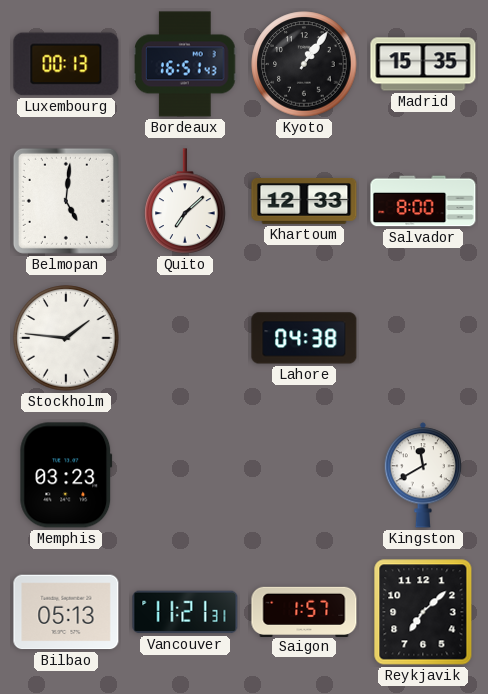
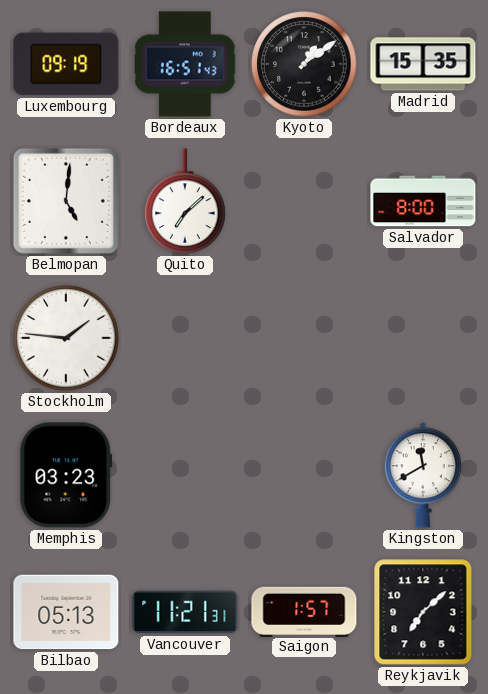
Luxembourg: 00:13 -> 09:19
Kyoto: 1:06 -> 1:09
Khartoum: 12:33 -> none
Lahore: 04:38 -> none
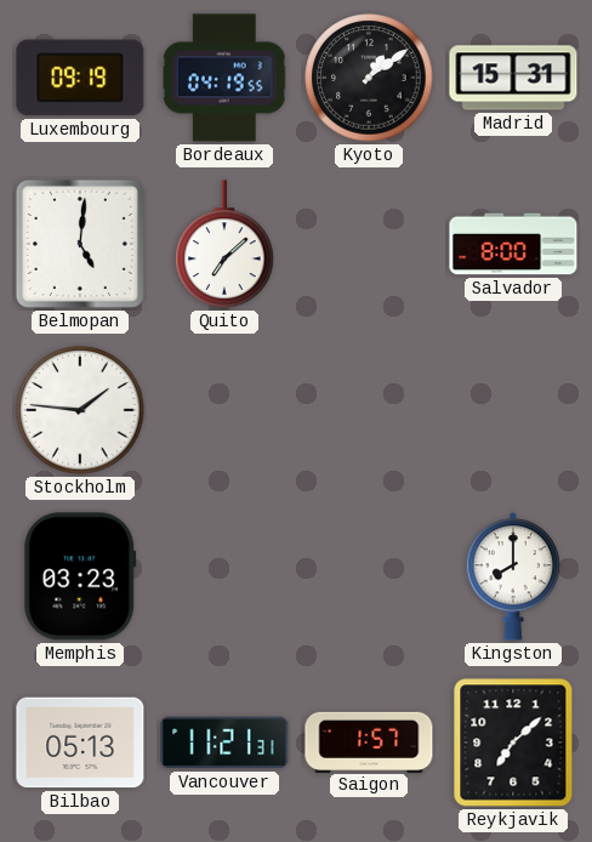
Bordeaux: 16:51 -> 04:19
Madrid: 15:35 -> 15:31
Kingston: 11:40 -> 8:00
